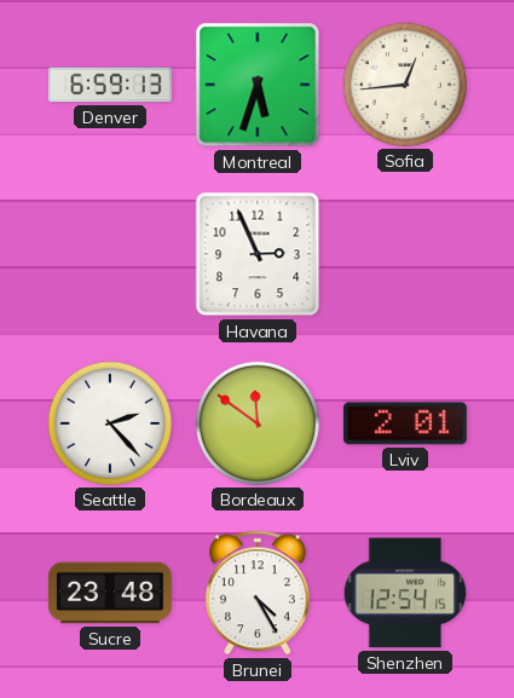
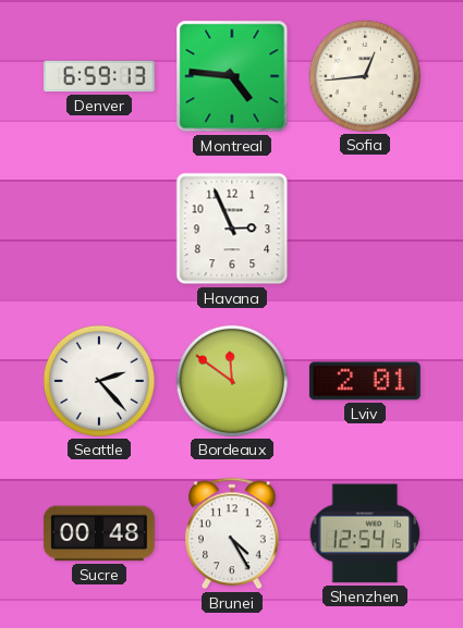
Montreal: 5:33 -> 4:46
Sucre: 23:48 -> 00:48
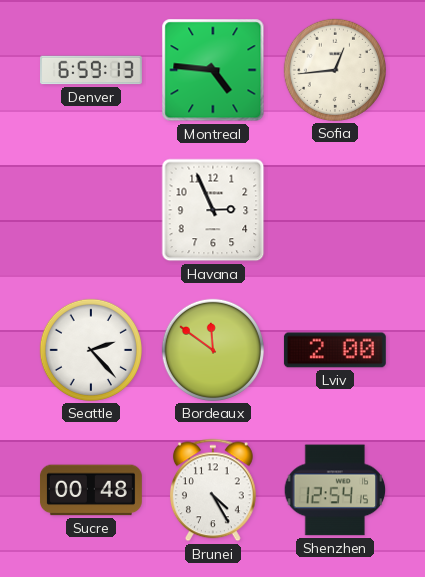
Lviv: 2:01 -> 2:00
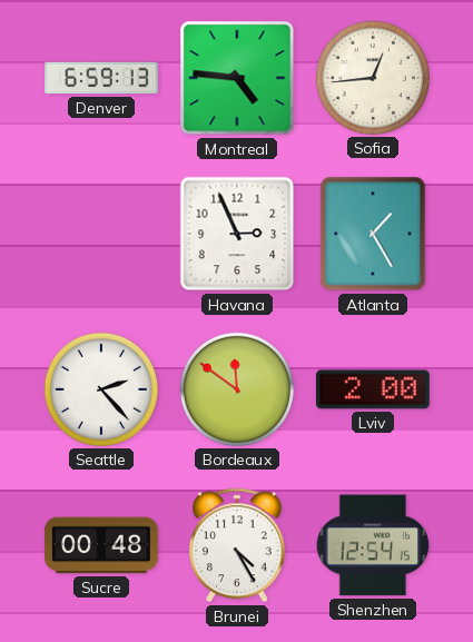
Atlanta: none -> 1:25
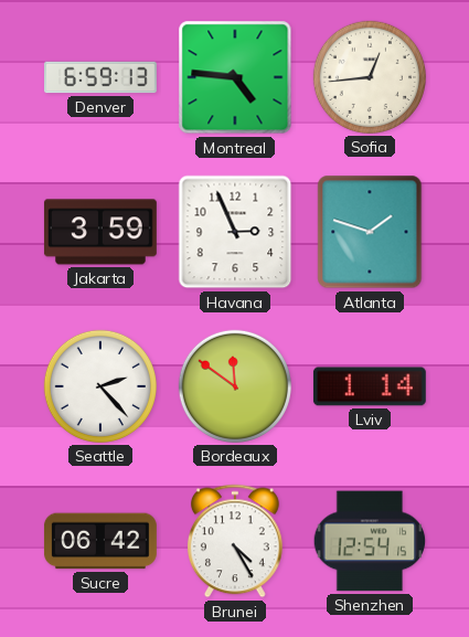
Jakarta: none -> 3:59
Atlanta: 1:25 -> 1:48
Lviv: 2:00 -> 1:14
Sucre: 00:48 -> 06:42
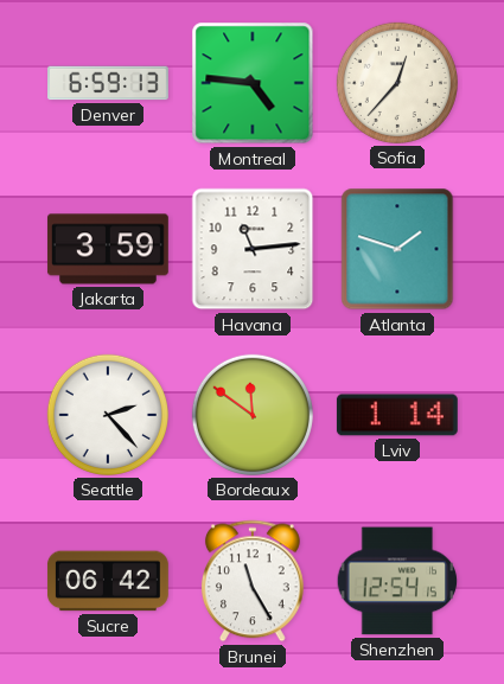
Sofia: 12:44 -> 12:37
Havana: 2:56 -> 11:14
Brunei: 4:25 -> 11:25
